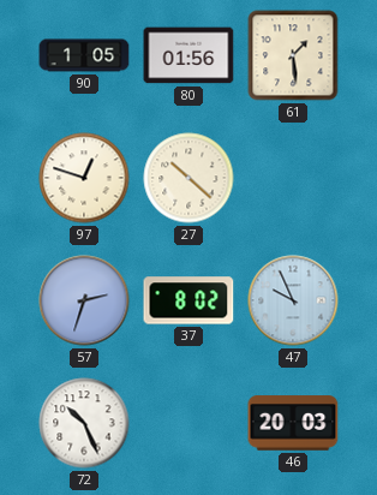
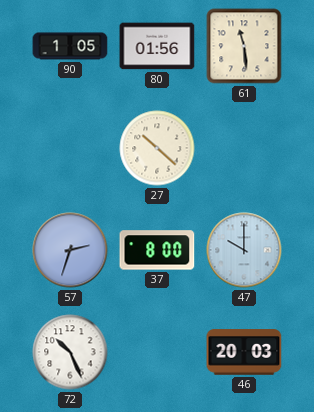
61: 1:29 -> 11:29
97: 12:48 -> none
37: 8:02 -> 8:00
47: 9:56 -> 10:00
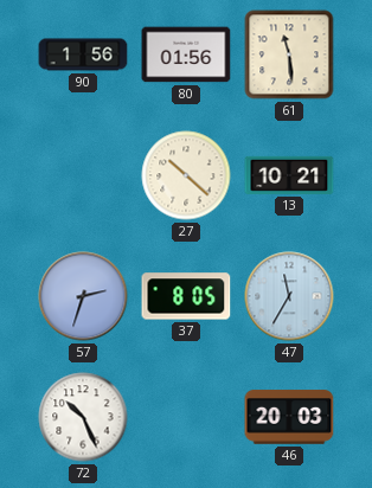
90: 1:05 -> 1:56
13: none -> 10:21
37: 8:00 -> 8:05
47: 10:00 -> 11:35
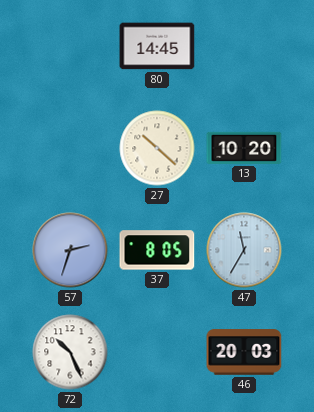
90: 1:56 -> none
80: 01:56 -> 14:45
61: 11:29 -> none
13: 10:21 -> 10:20
